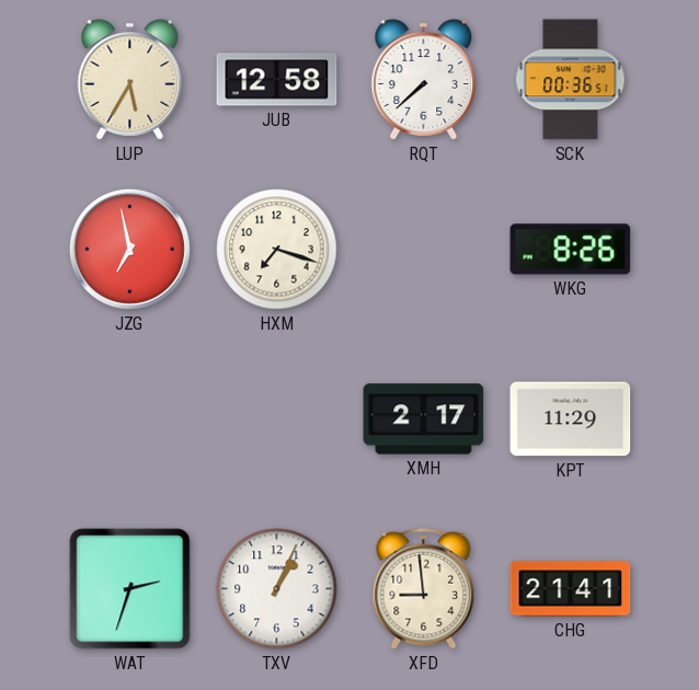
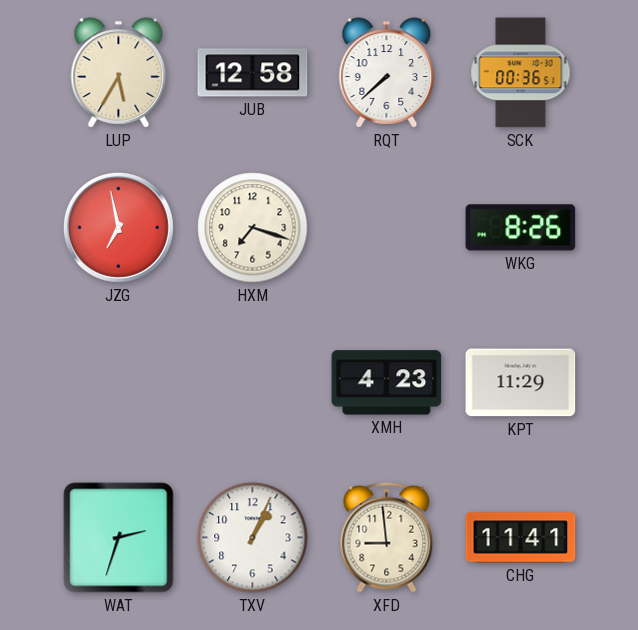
XMH: 2:17 -> 4:23
CHG: 21:41 -> 11:41
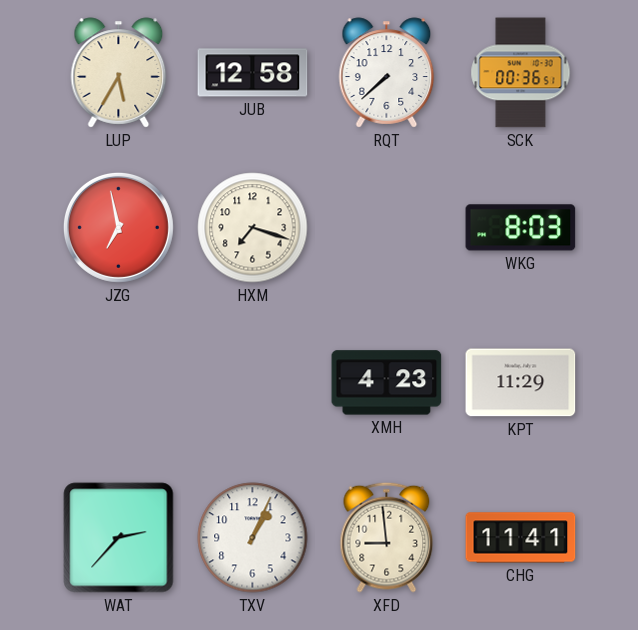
WKG: 8:26 -> 8:03
WAT: 2:33 -> 2:37
